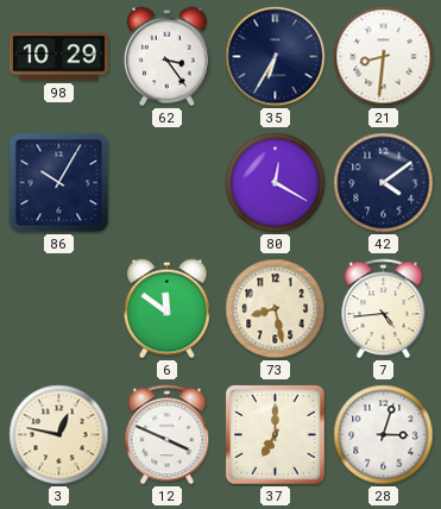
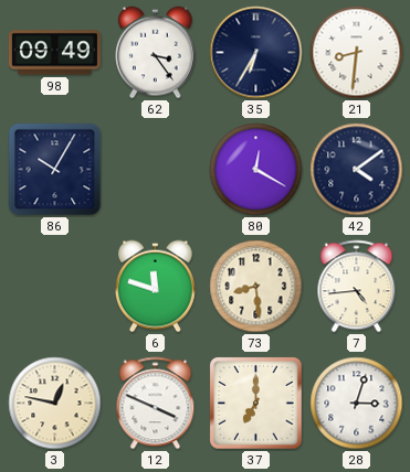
98: 10:29 -> 09:49
6: 11:51 -> 11:48
73: 8:28 -> 8:29
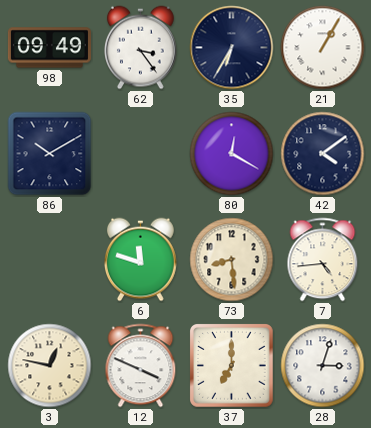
21: 8:31 -> 1:05
86: 10:05 -> 10:10
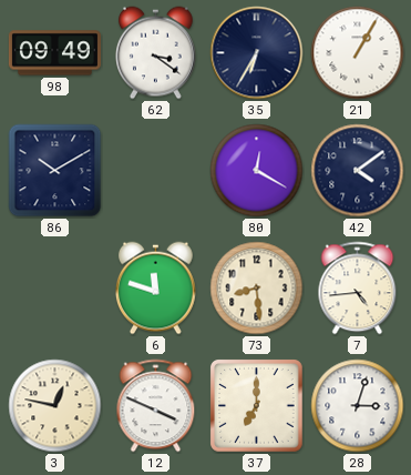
62: 3:24 -> 3:21
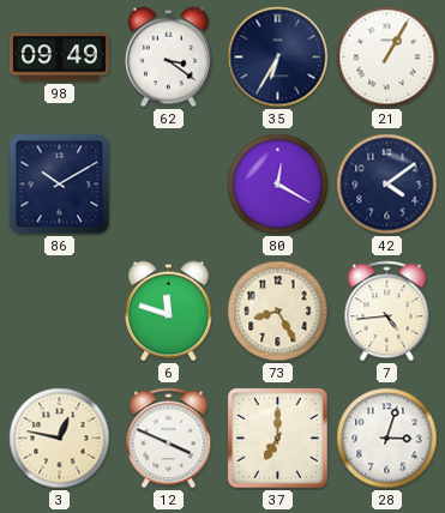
73: 8:29 -> 8:25
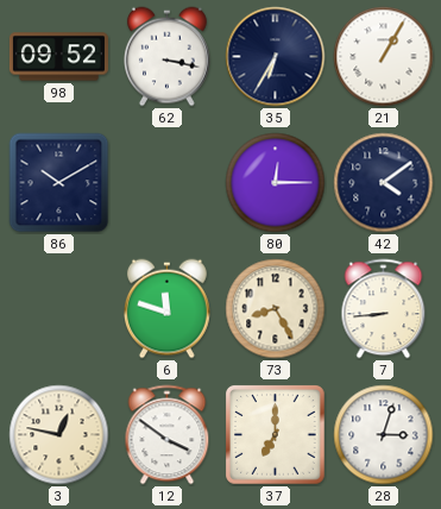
98: 09:49 -> 09:52
62: 3:21 -> 3:17
80: 12:20 -> 12:15
7: 4:44 -> 8:44
12: 3:49 -> 3:51
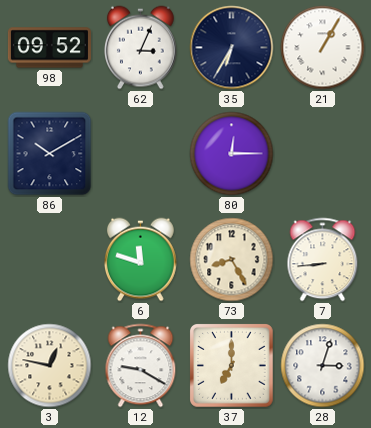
62: 3:17 -> 3:04
42: 4:09 -> none
12: 3:51 -> 9:20
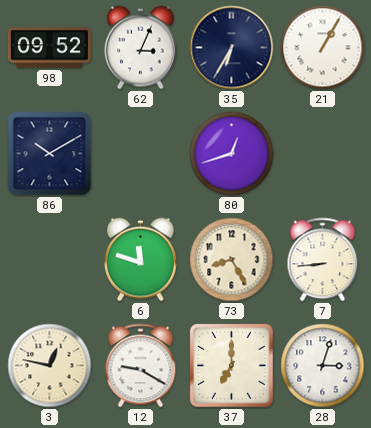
80: 12:15 -> 12:42
